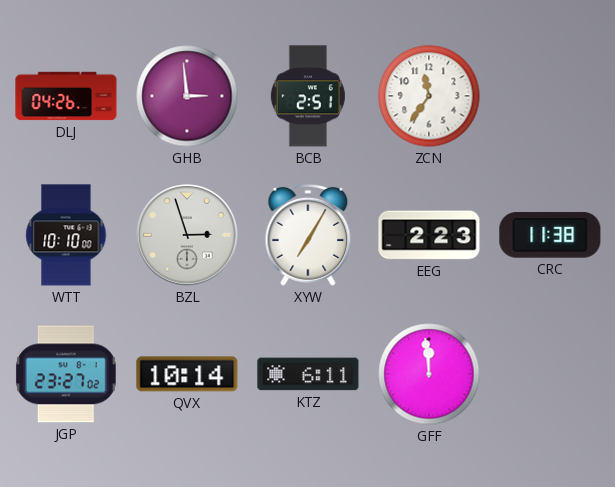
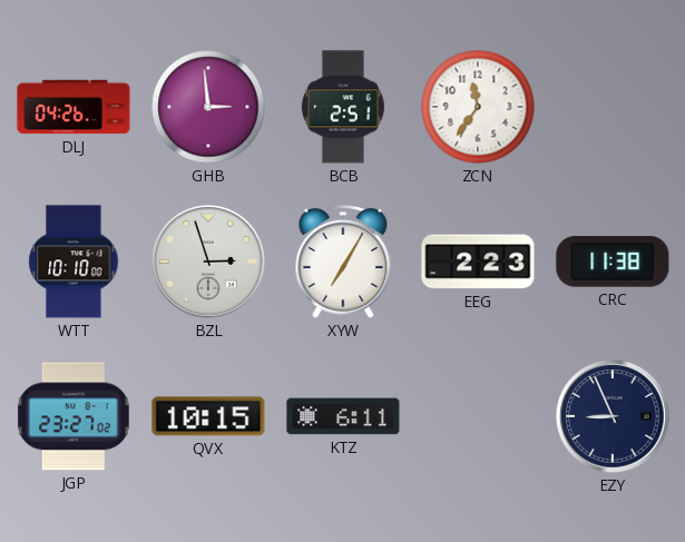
QVX: 10:14 -> 10:15
GFF: 11:59 -> none
EZY: none -> 8:56
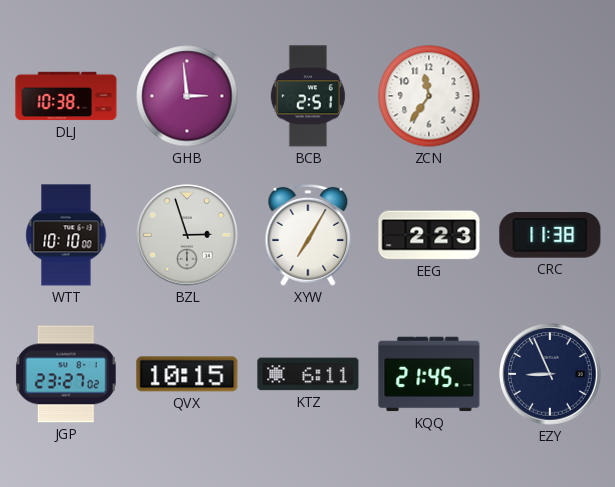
DLJ: 04:26 -> 10:38
KQQ: none -> 21:45
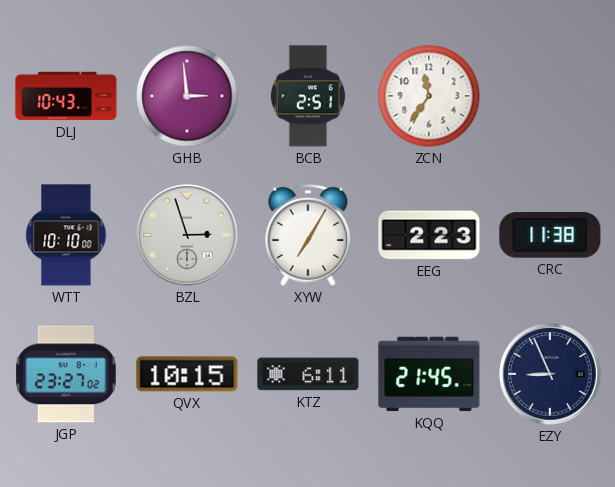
DLJ: 10:38 -> 10:43
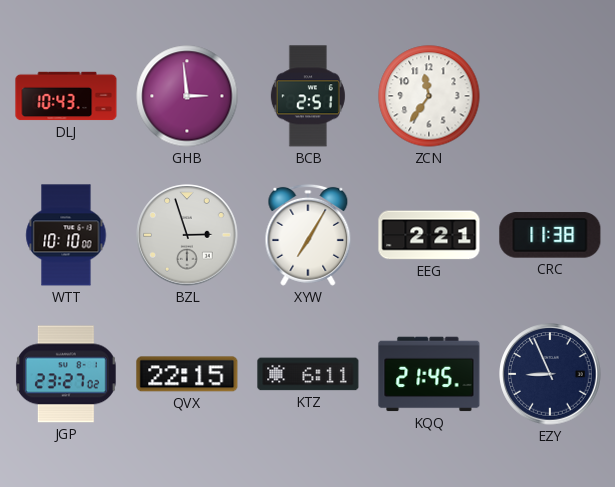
EEG: 2:23 -> 2:21
QVX: 10:15 -> 22:15
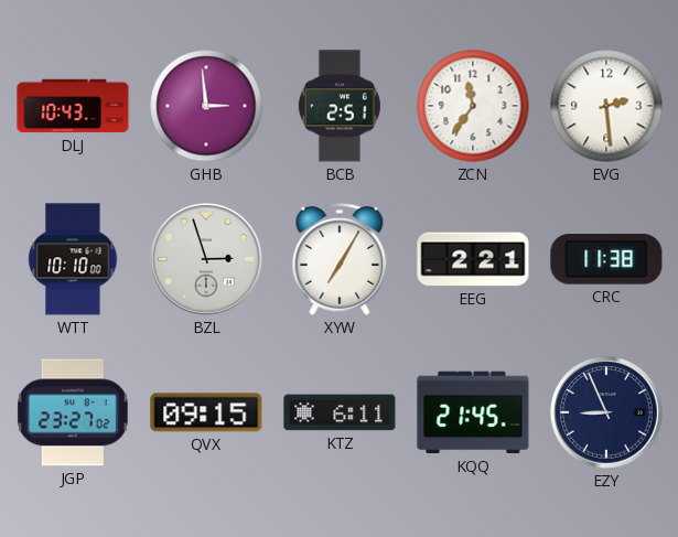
EVG: none -> 2:29
QVX: 22:15 -> 09:15
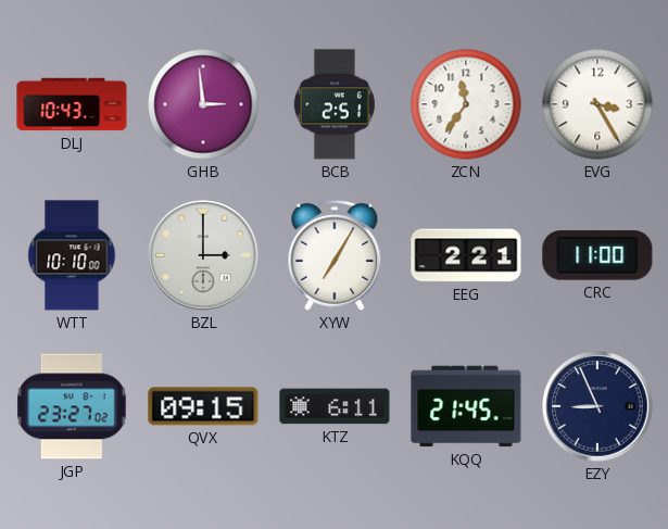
EVG: 2:29 -> 3:25
BZL: 2:57 -> 3:00
CRC: 11:38 -> 11:00
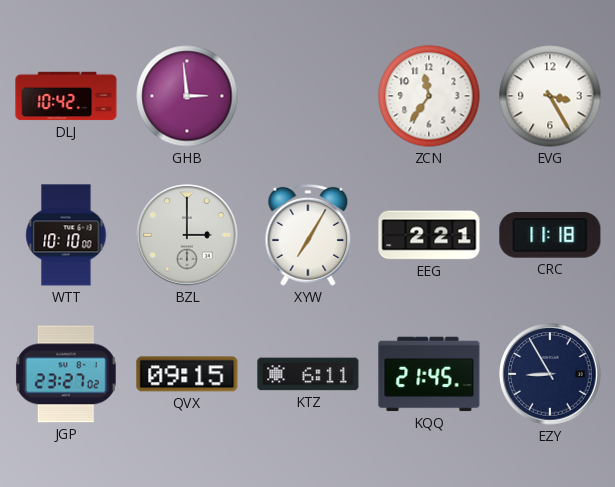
DLJ: 10:43 -> 10:42
BCB: 2:51 -> none
CRC: 11:00 -> 11:18
EZY: 8:56 -> 8:55
